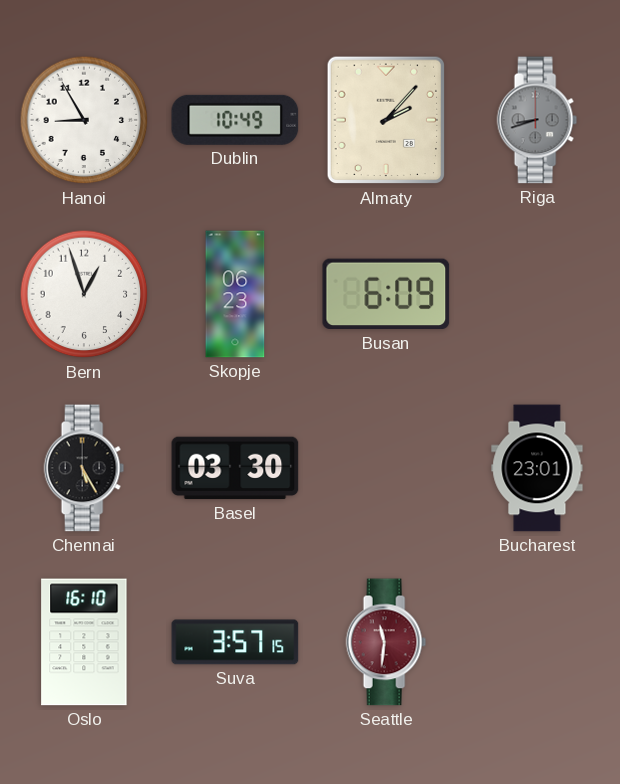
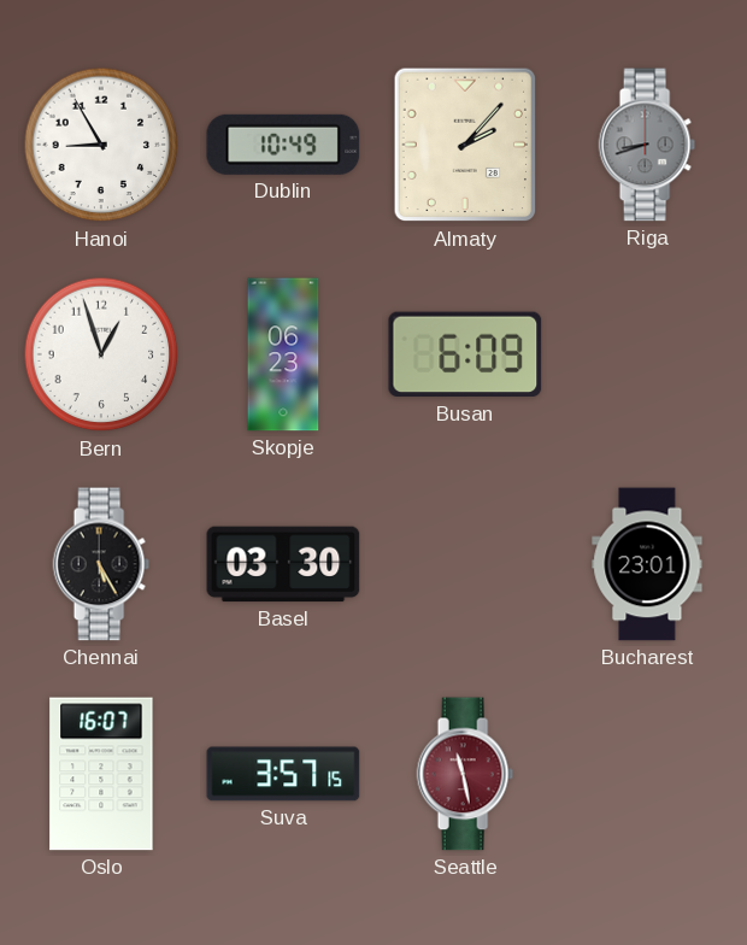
Oslo: 16:10 -> 16:07
Seattle: 11:31 -> 11:28
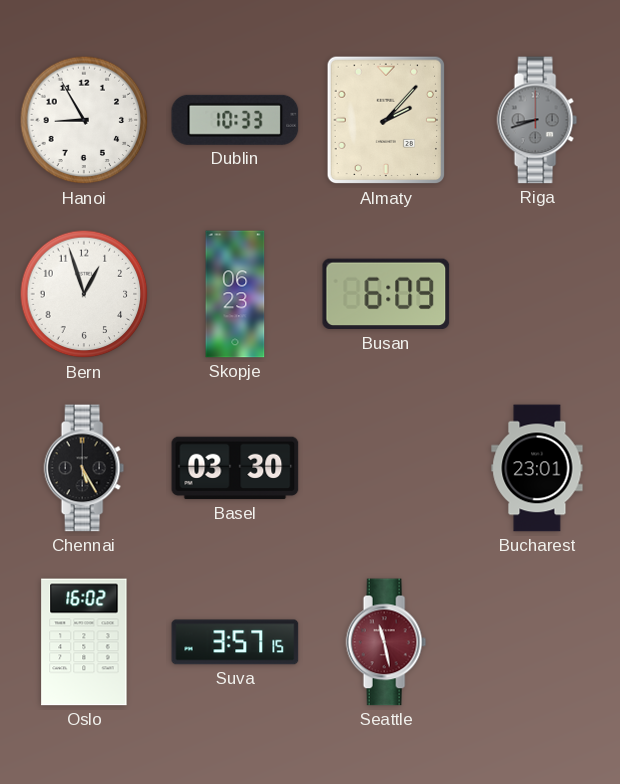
Dublin: 10:49 -> 10:33
Oslo: 16:07 -> 16:02
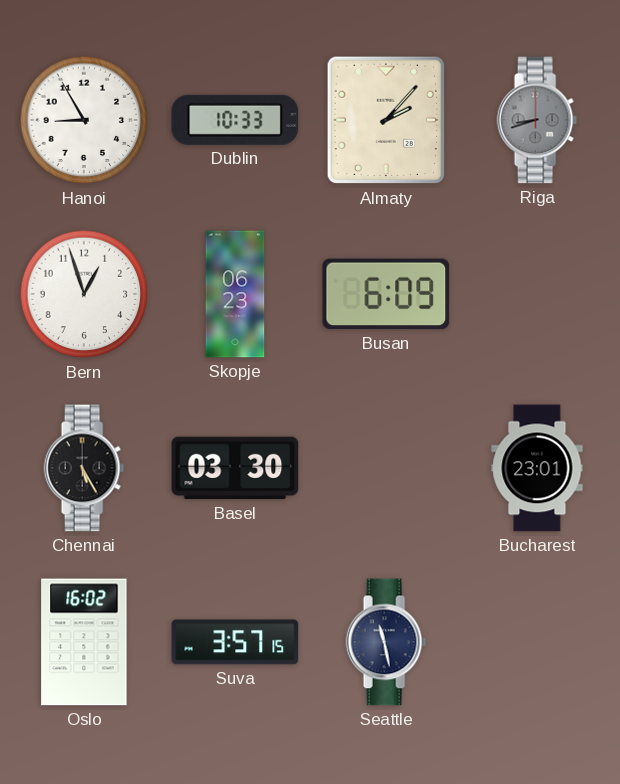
Seattle dial: burgundy -> navy
